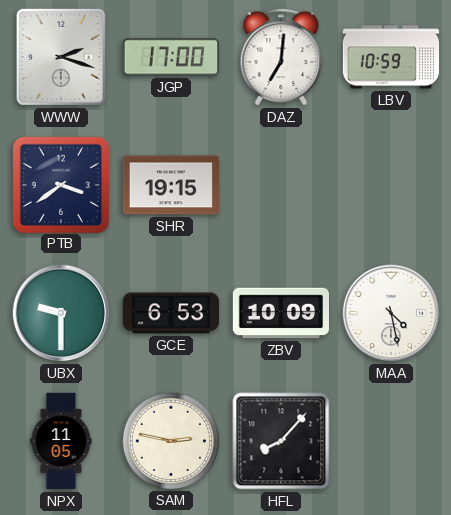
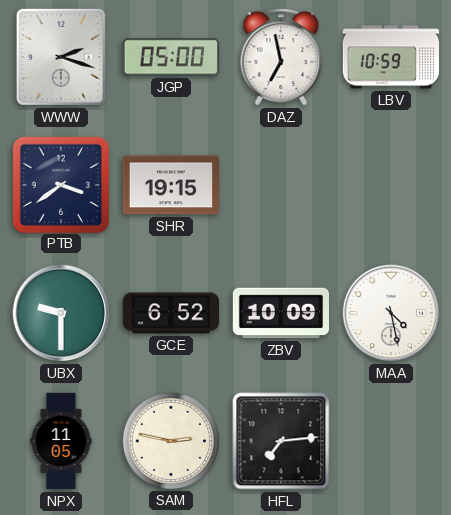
JGP: 17:00 -> 05:00
DAZ: 7:01 -> 6:58
GCE: 6:53 -> 6:52
HFL: 8:07 -> 7:14
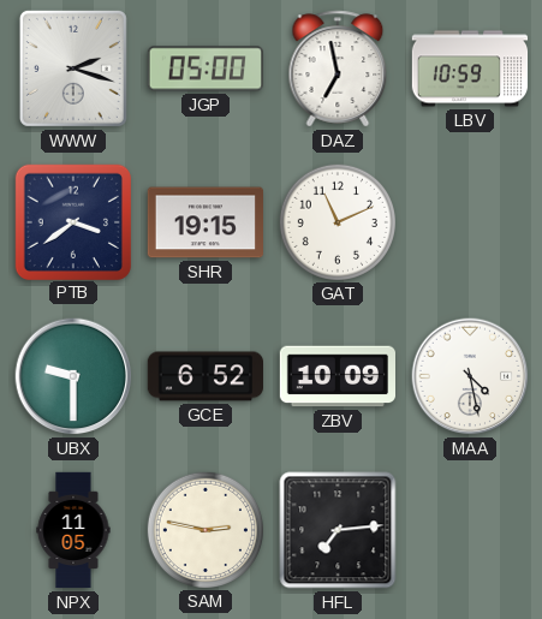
GAT: none -> 11:11
